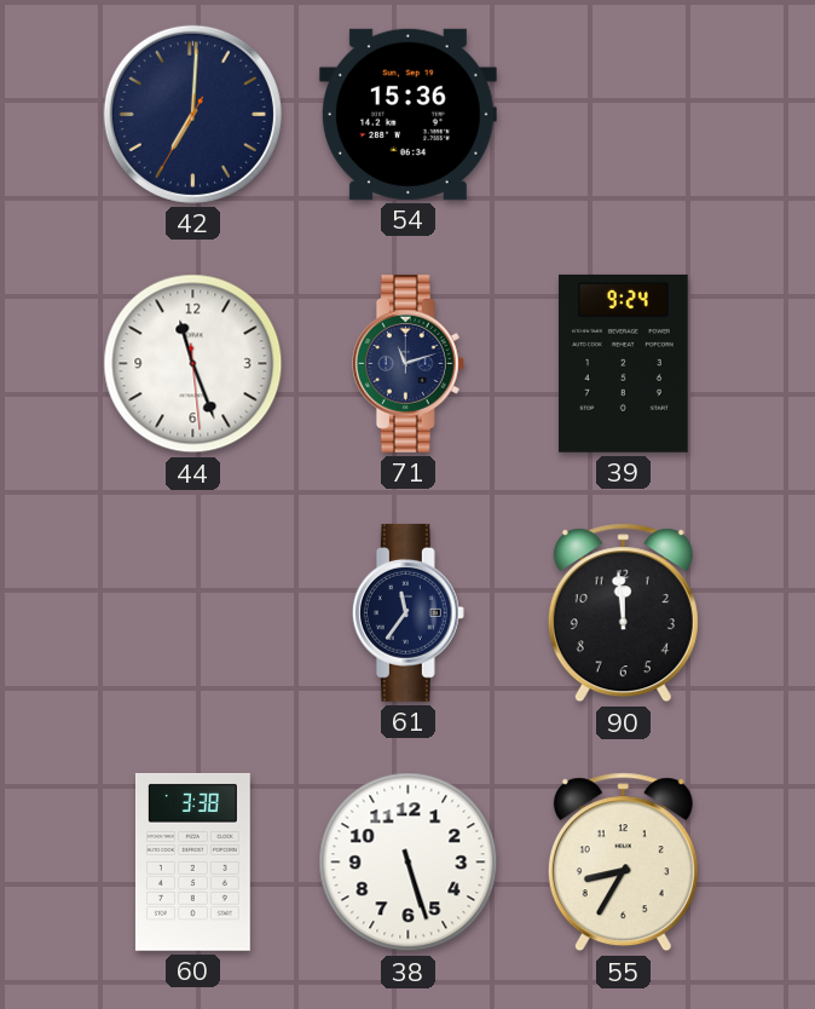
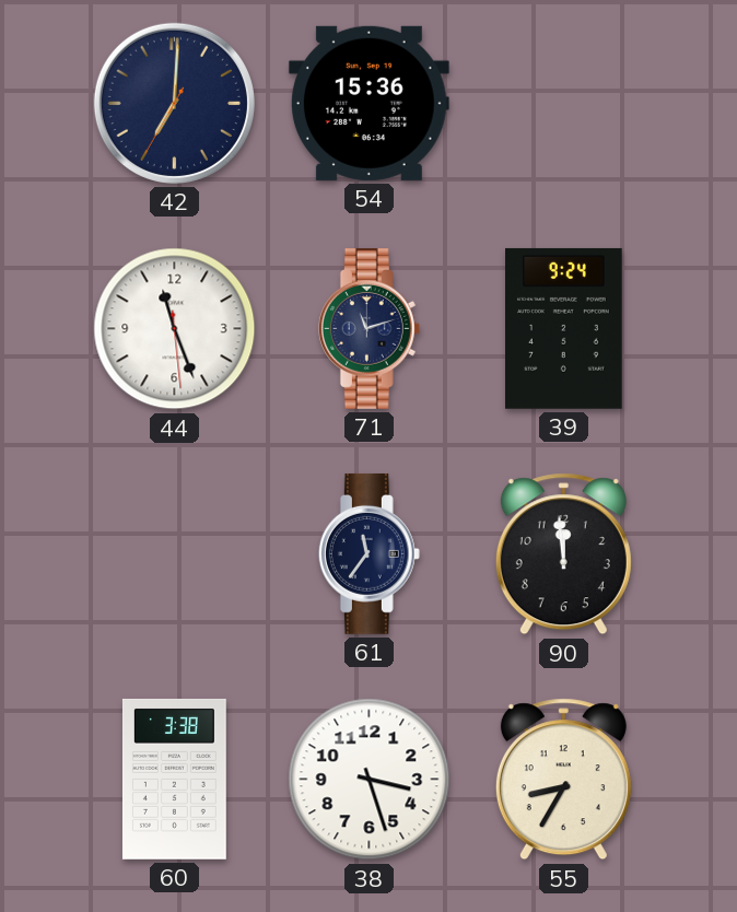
38: 5:27 -> 3:27
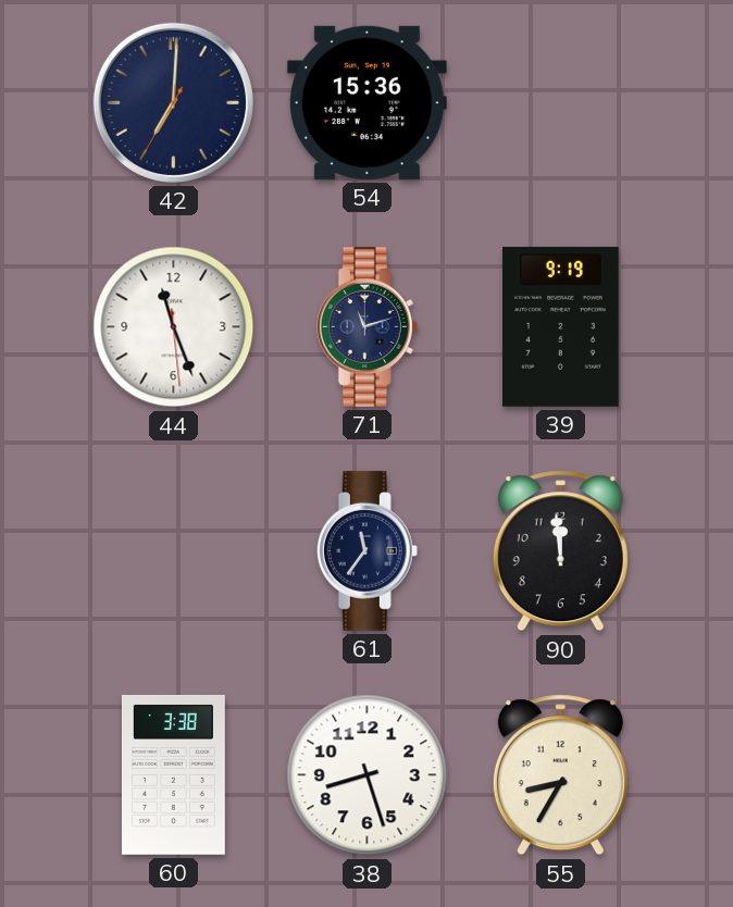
39: 9:24 -> 9:19
38: 3:27 -> 8:27
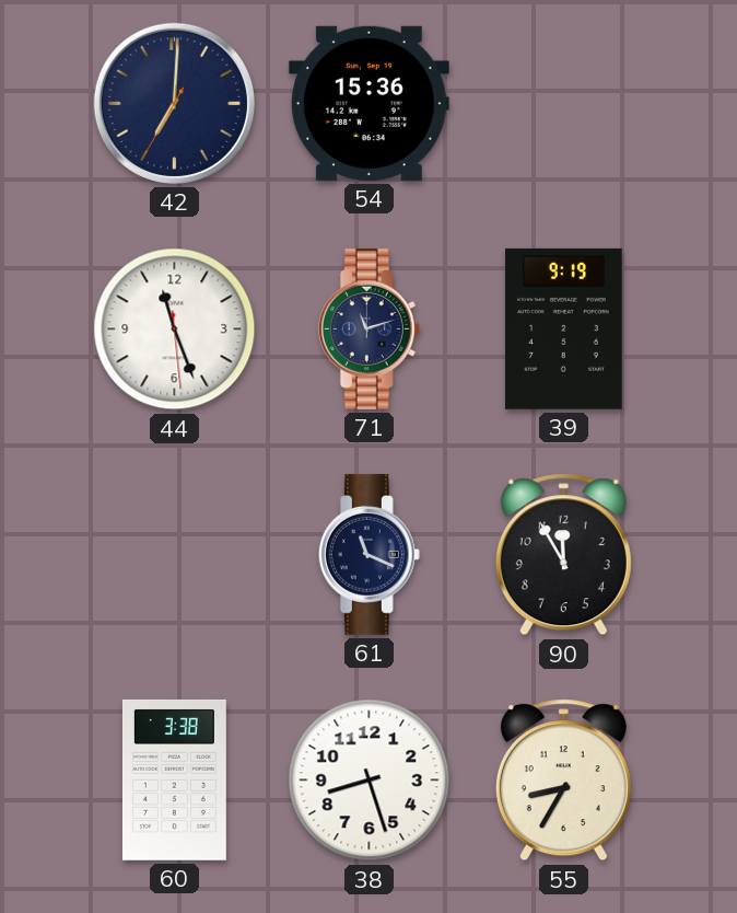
61: 11:36 -> 11:19
90: 11:59 -> 11:55
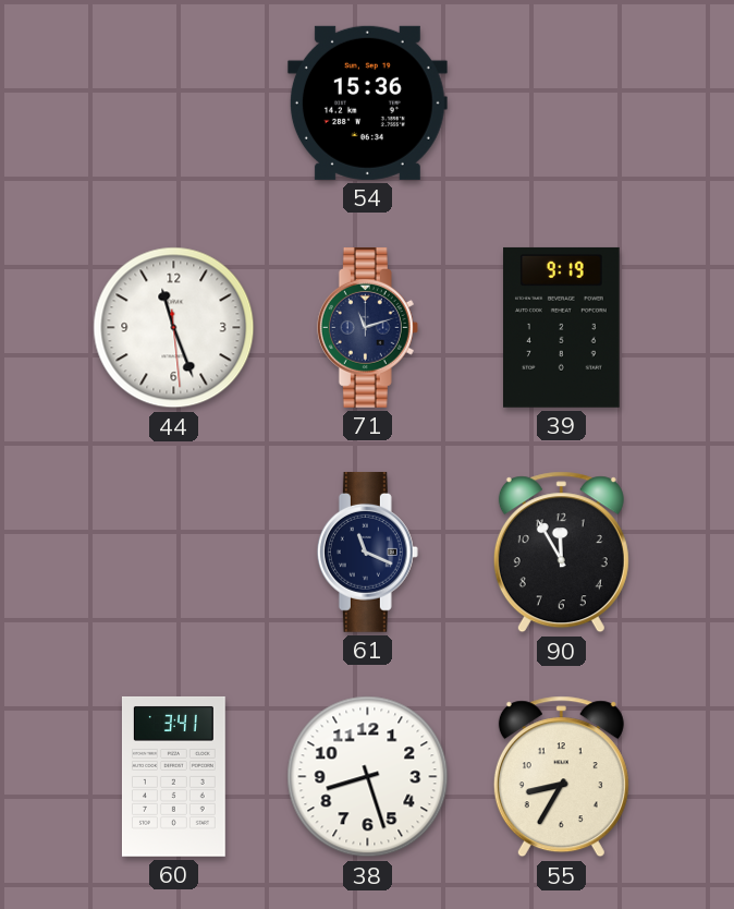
42: 7:00 -> none
60: 3:38 -> 3:41
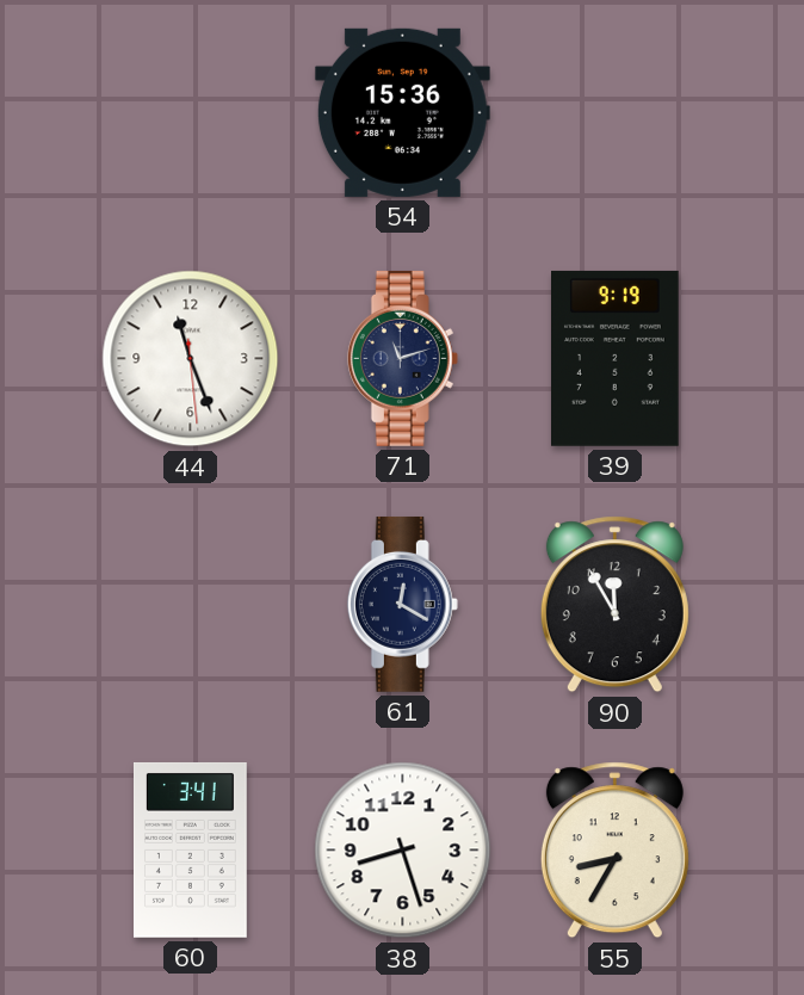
61: 11:19 -> 12:20
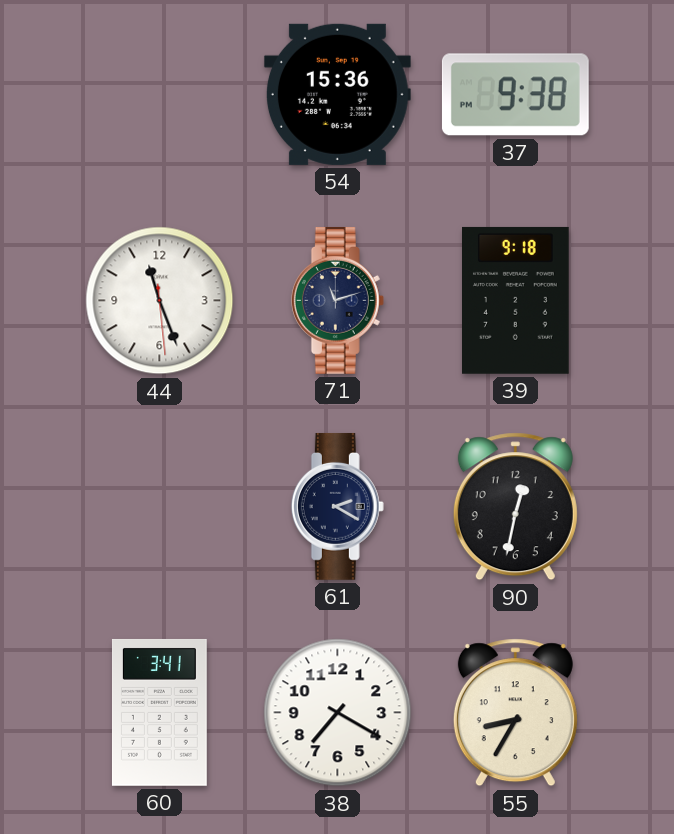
37: none -> 9:38
39: 9:19 -> 9:18
61: 12:20 -> 2:20
90: 11:55 -> 12:32
38: 8:27 -> 7:20
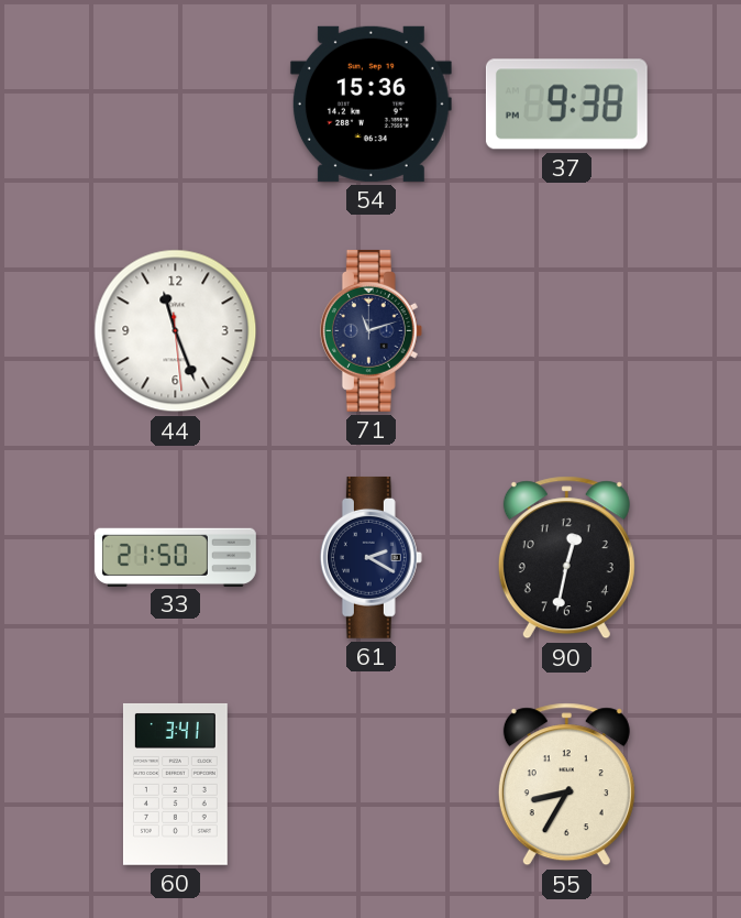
39: 9:18 -> none
33: none -> 21:50
38: 7:20 -> none
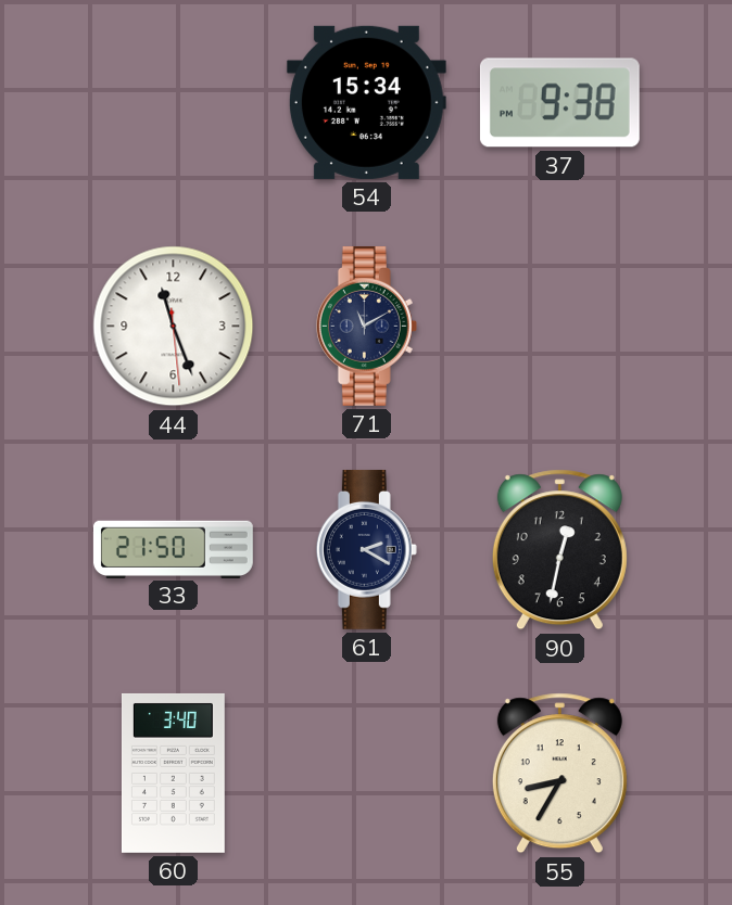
54: 15:36 -> 15:34
71: 11:12 -> 11:10
60: 3:41 -> 3:40
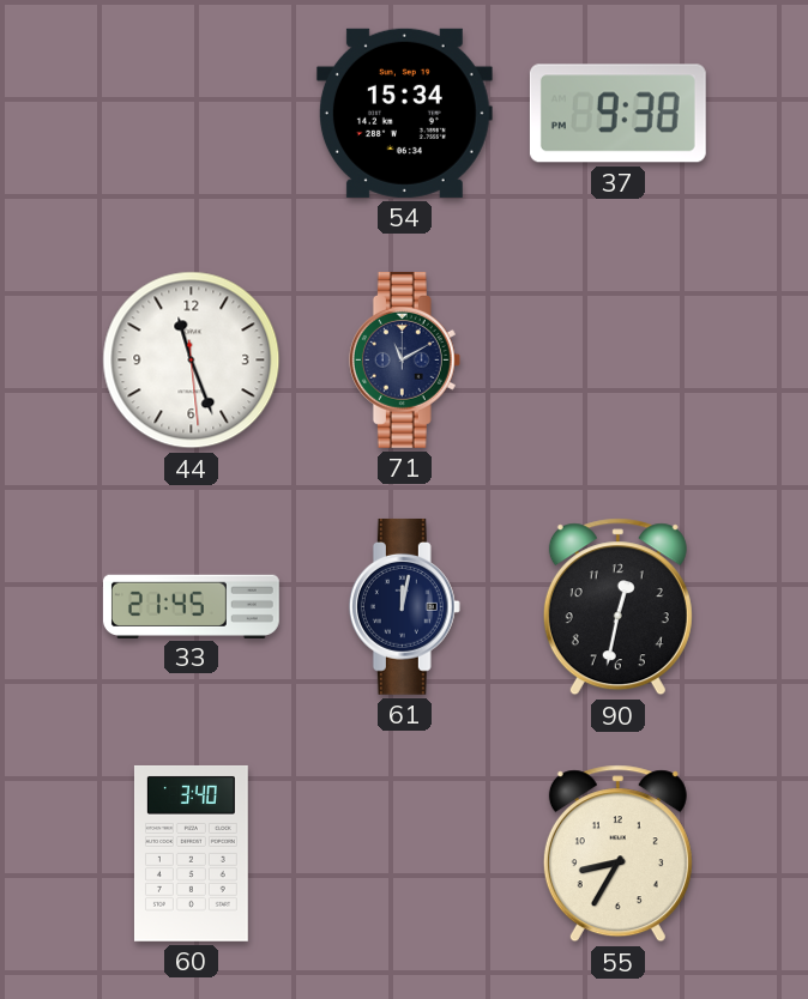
33: 21:50 -> 21:45
61: 2:20 -> 12:02
